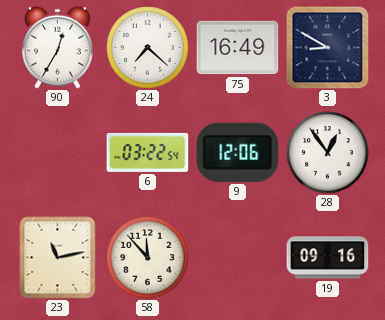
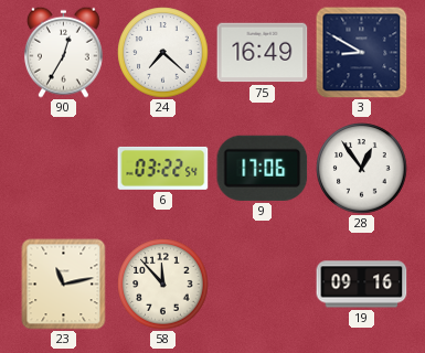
9: 12:06 -> 17:06
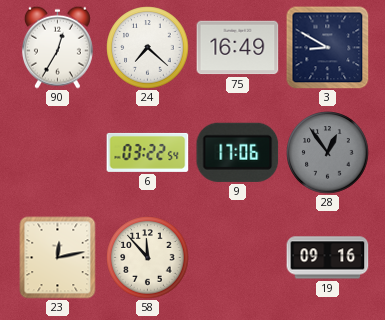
28 dial: white -> grey
23: 11:13 -> 12:13
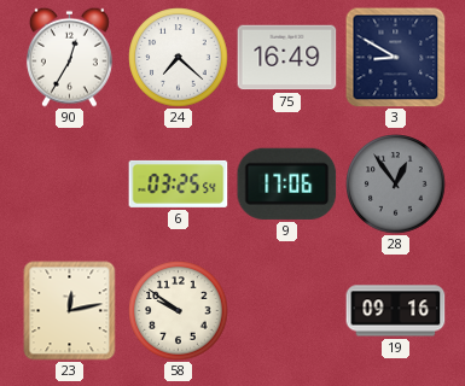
6: 03:22 -> 03:25
58: 11:53 -> 9:51
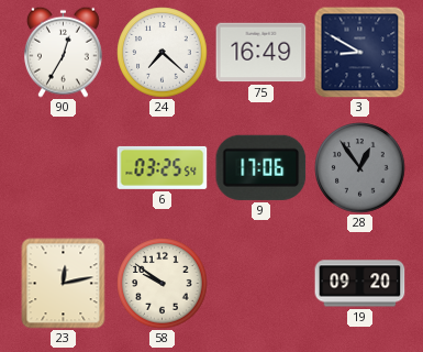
19: 09:16 -> 09:20
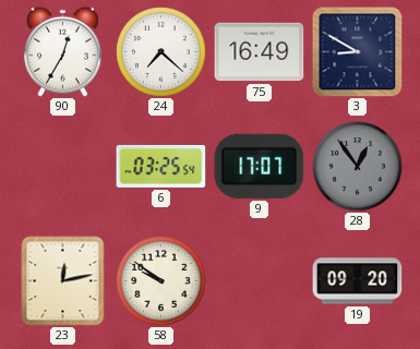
9: 17:06 -> 17:07
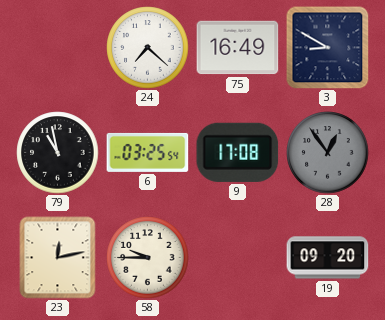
90: 12:35 -> none
79: none -> 10:58
9: 17:07 -> 17:08
58: 9:51 -> 9:45
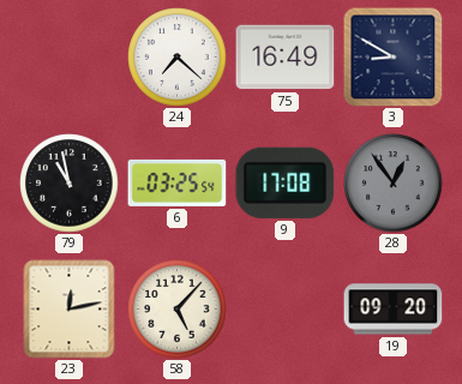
58: 9:45 -> 5:07
